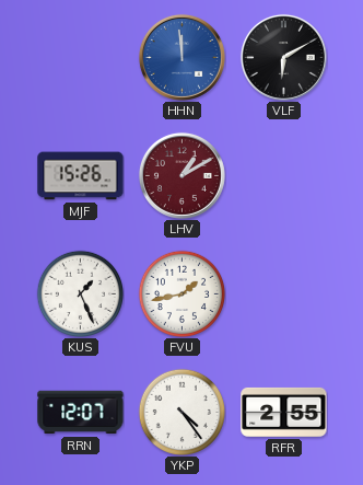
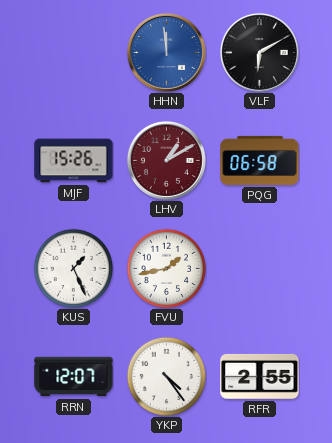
PQG: none -> 06:58
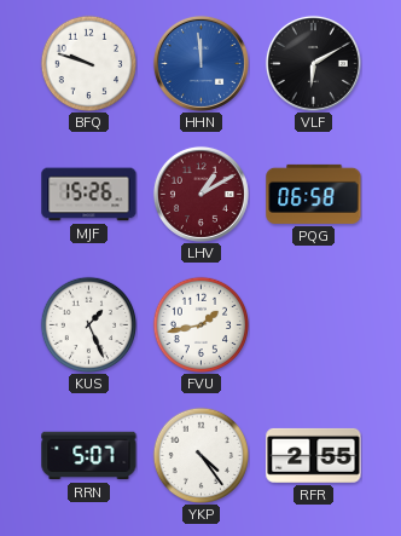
BFQ: none -> 9:48
RRN: 12:07 -> 5:07
